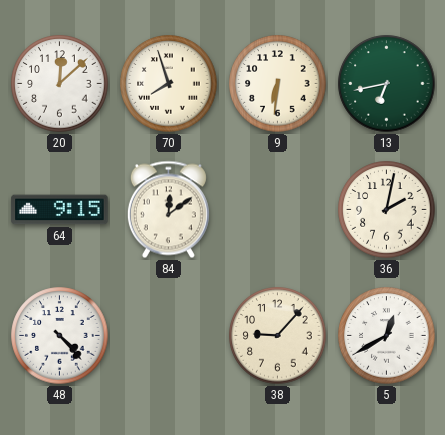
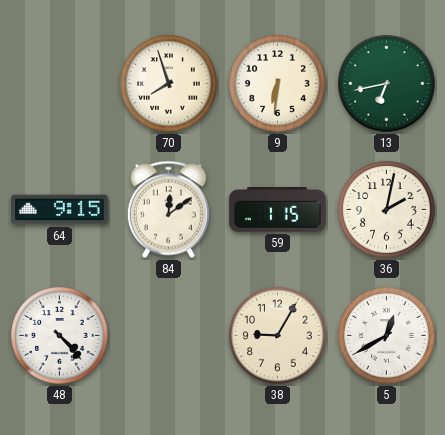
20: 12:08 -> none
59: none -> 1:15
38: 9:07 -> 9:05
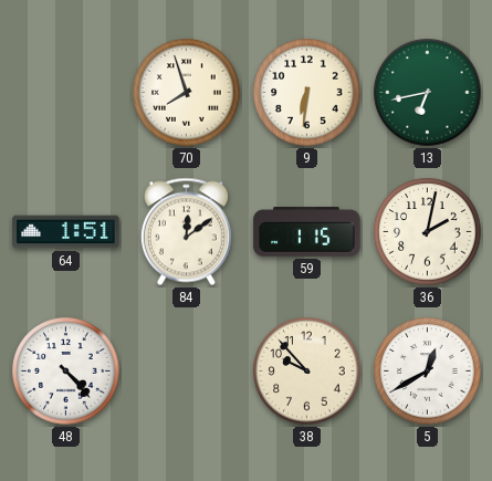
64: 9:15 -> 1:51
38: 9:05 -> 9:53
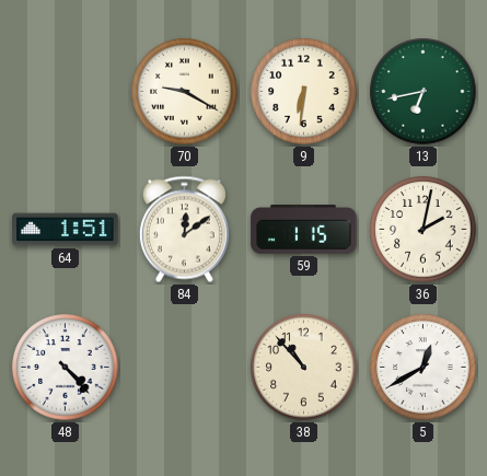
70: 7:57 -> 9:20
38: 9:53 -> 10:53
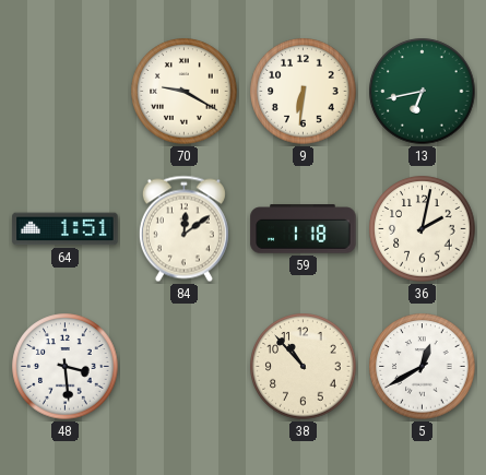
59: 1:15 -> 1:18
48: 4:23 -> 3:29
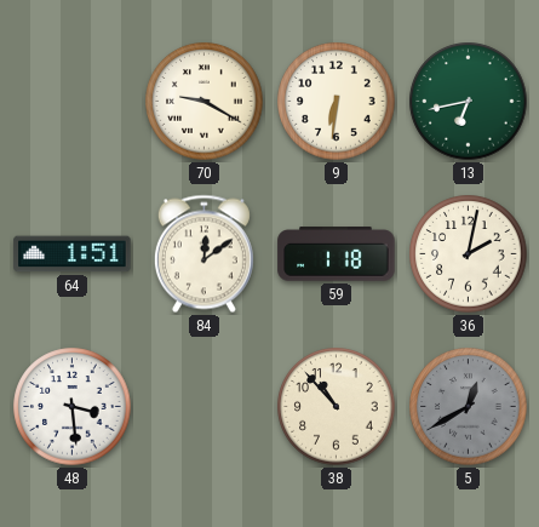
5 dial: white -> grey
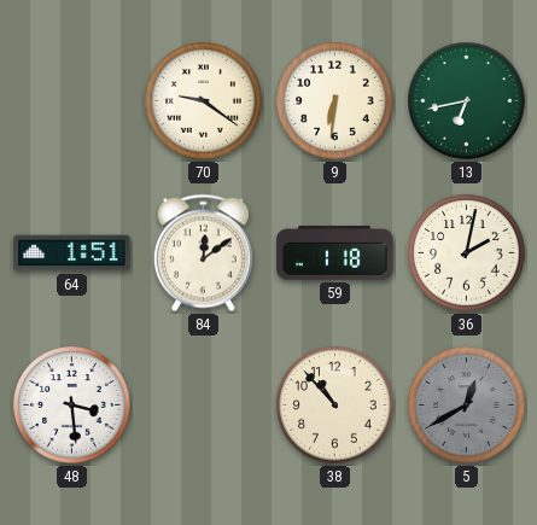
70: 9:20 -> 9:21
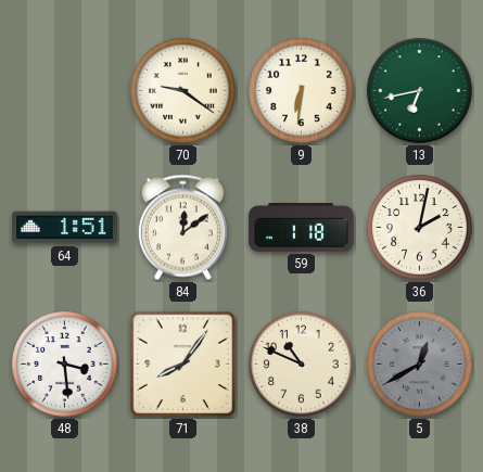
71: none -> 8:06
38: 10:53 -> 10:49
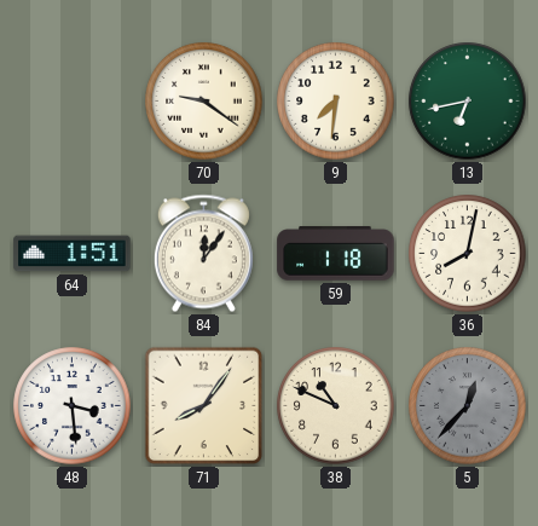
9: 6:31 -> 7:31
84: 12:09 -> 12:06
36: 2:02 -> 8:02
5: 12:40 -> 12:37
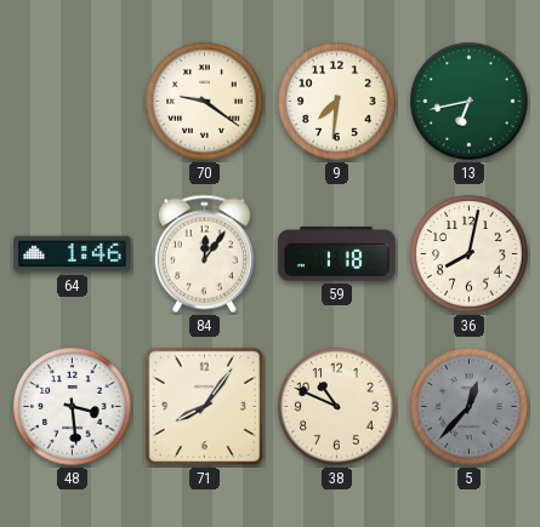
64: 1:51 -> 1:46
